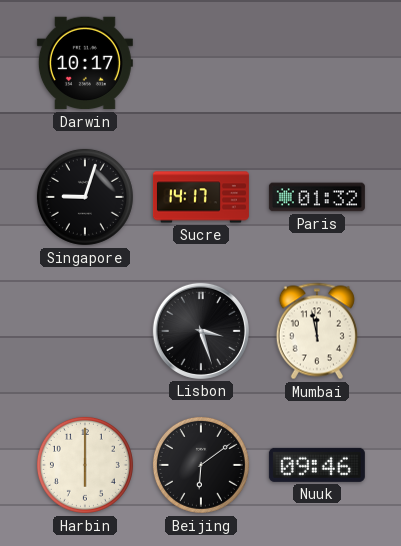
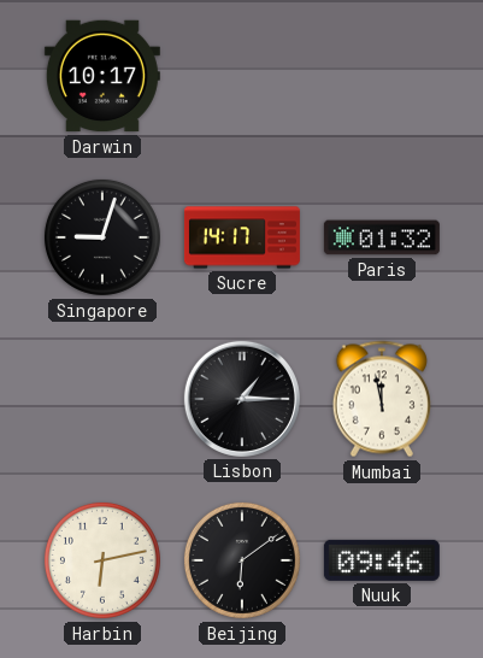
Lisbon: 3:27 -> 1:15
Harbin: 6:00 -> 6:13
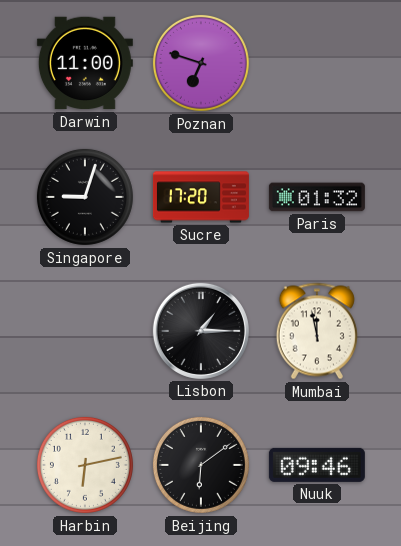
Darwin: 10:17 -> 11:00
Poznan: none -> 6:48
Sucre: 14:17 -> 17:20
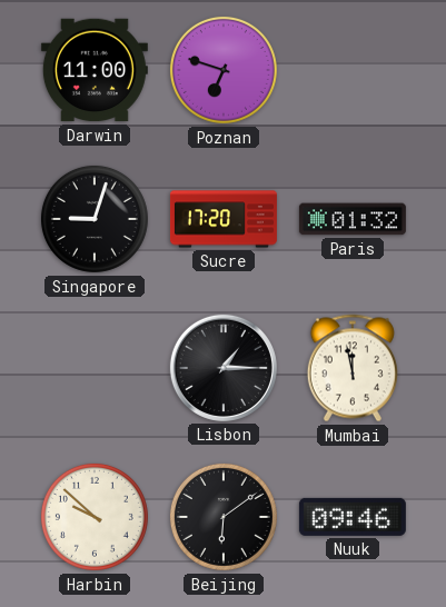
Harbin: 6:13 -> 9:52
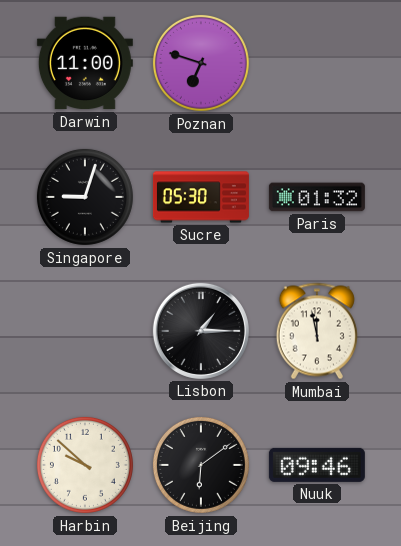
Sucre: 17:20 -> 05:30
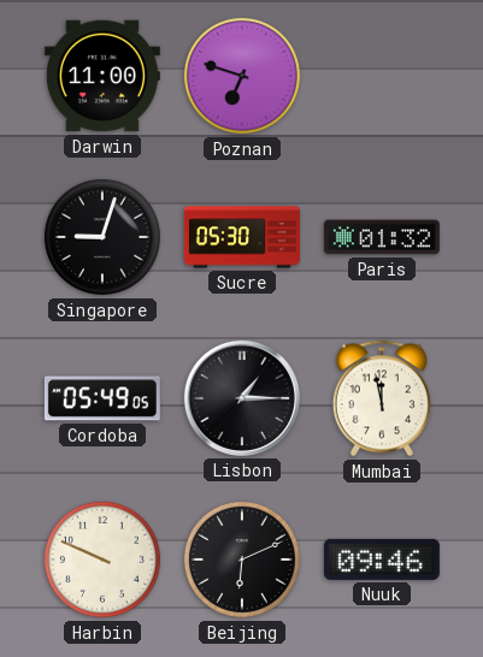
Cordoba: none -> 05:49
Harbin: 9:52 -> 9:49
Beijing: 6:09 -> 6:11
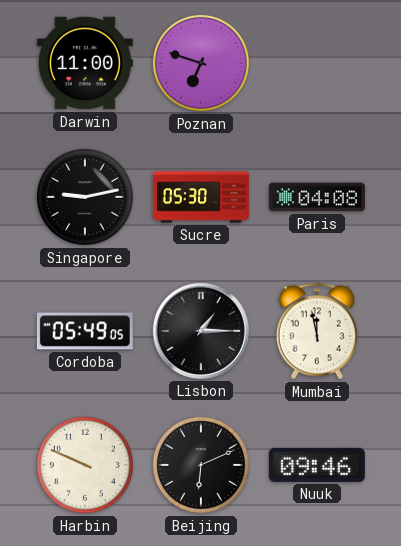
Singapore: 9:03 -> 9:13
Paris: 01:32 -> 04:08
